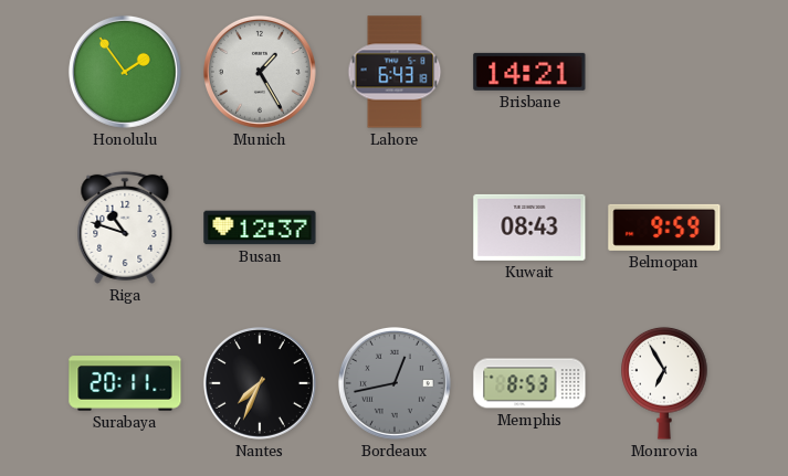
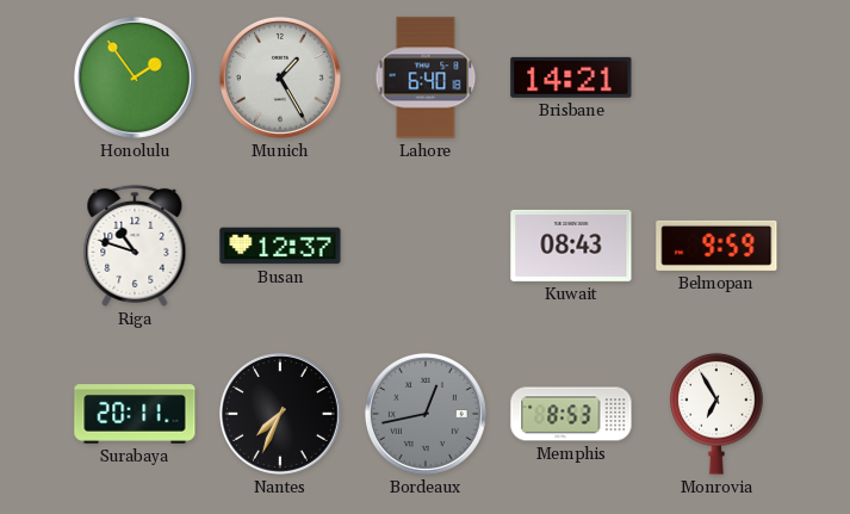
Lahore: 6:43 -> 6:40
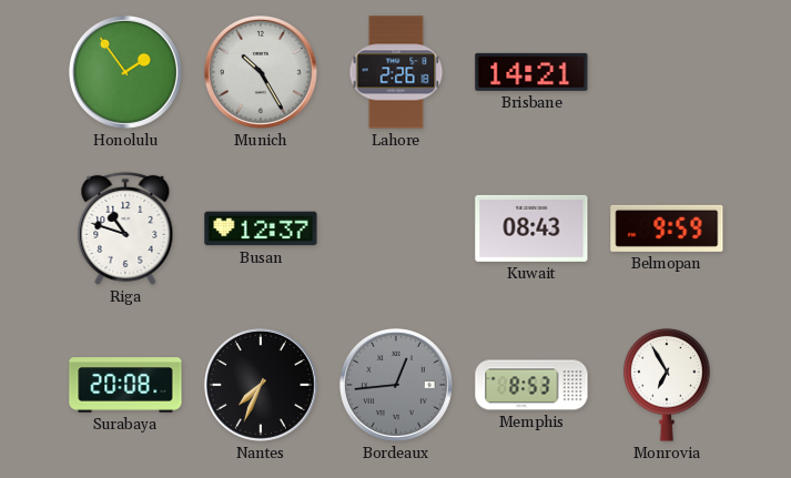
Munich: 1:25 -> 10:25
Lahore: 6:40 -> 2:26
Surabaya: 20:11 -> 20:08
Bordeaux: 12:43 -> 12:44
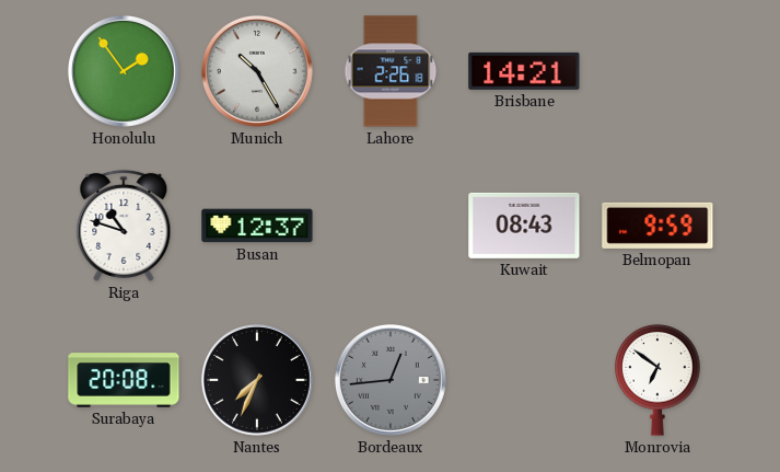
Memphis: 8:53 -> none
Monrovia: 6:55 -> 6:51
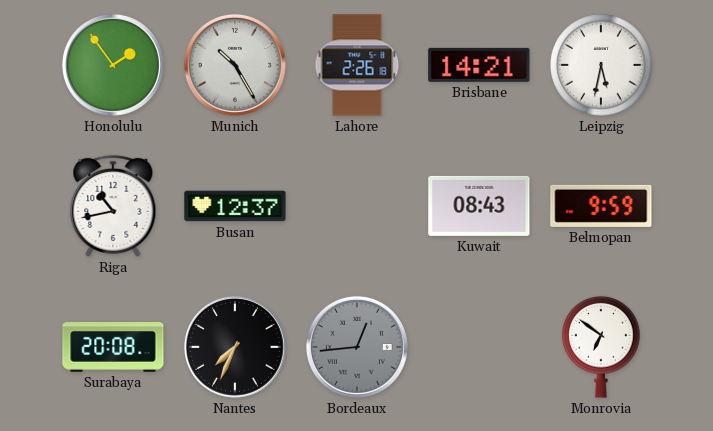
Leipzig: none -> 5:32
Riga: 10:48 -> 10:43
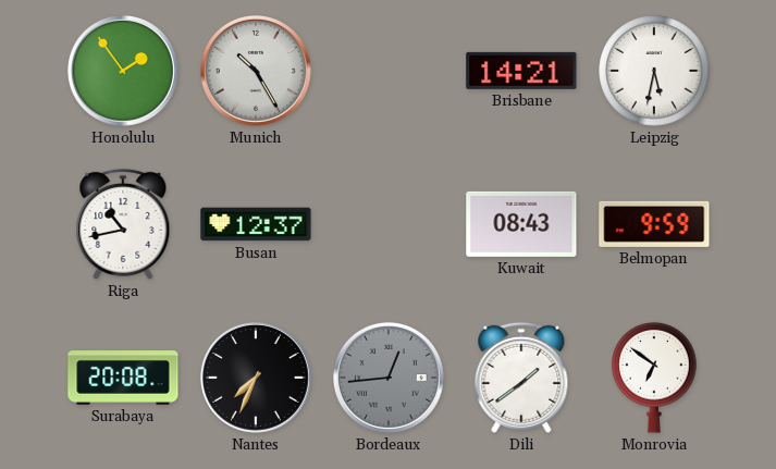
Lahore: 2:26 -> none
Dili: none -> 1:39
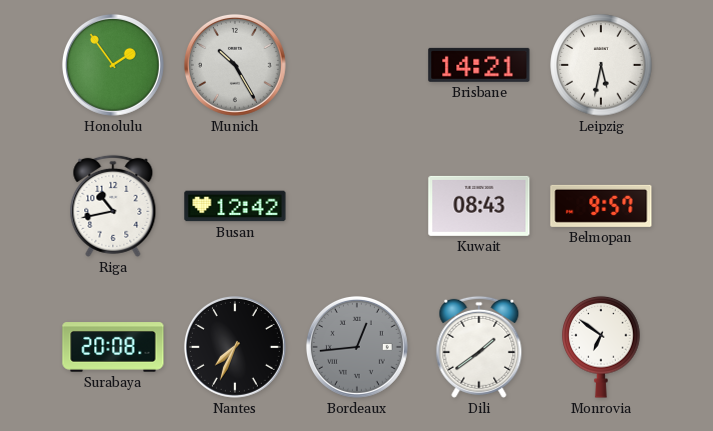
Busan: 12:37 -> 12:42
Belmopan: 9:59 -> 9:57
